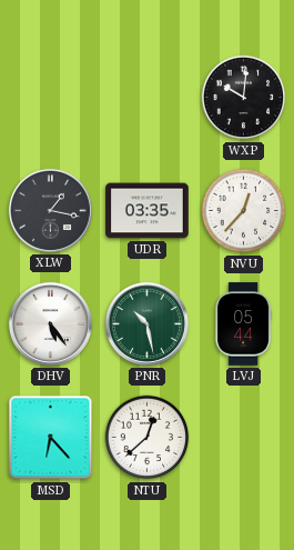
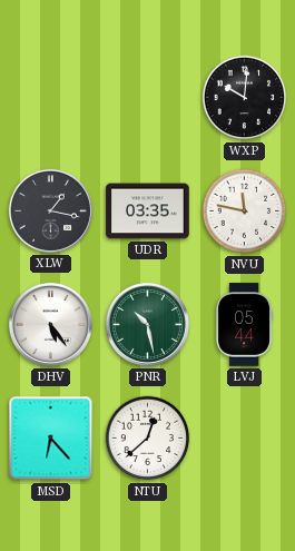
NVU: 12:37 -> 11:47
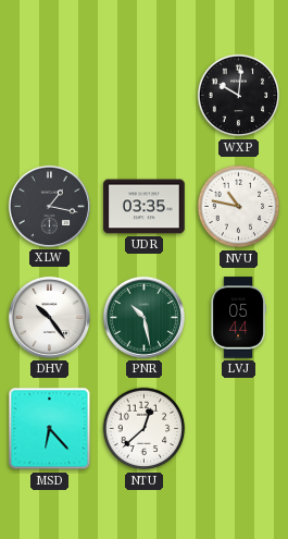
NVU: 11:47 -> 10:47
DHV: 5:24 -> 10:24
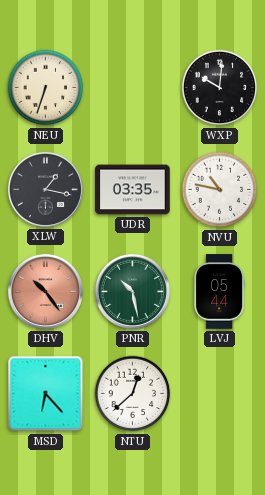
NEU: none -> 6:33
DHV dial: white -> salmon
